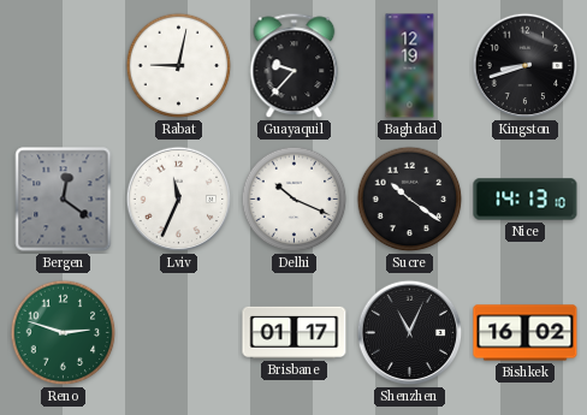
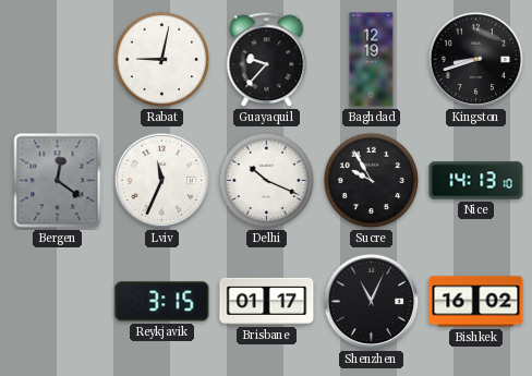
Sucre: 10:21 -> 9:55
Reno: 2:48 -> none
Reykjavik: none -> 3:15
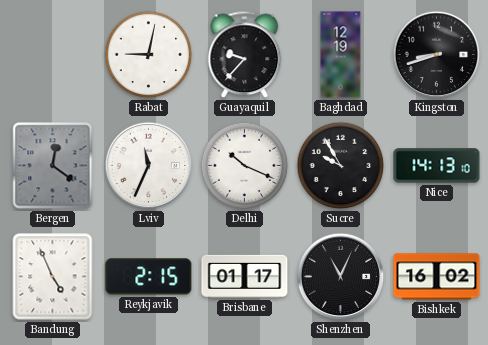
Bandung: none -> 4:56
Reykjavik: 3:15 -> 2:15
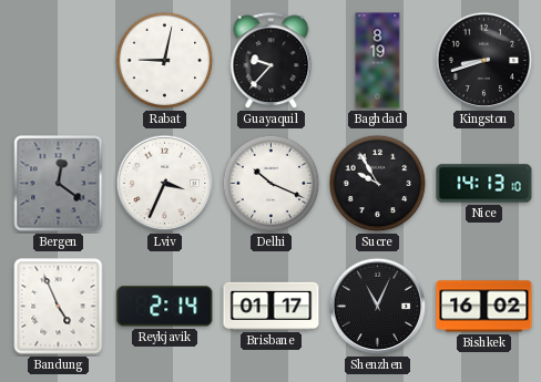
Baghdad: 12:19 -> 8:19
Lviv: 11:34 -> 3:34
Reykjavik: 2:15 -> 2:14
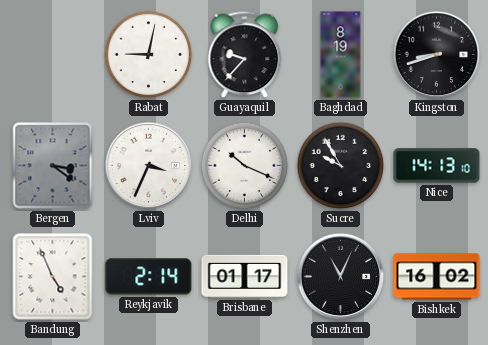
Bergen: 12:21 -> 3:21
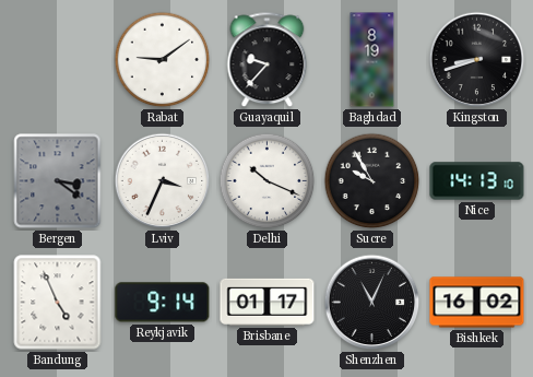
Rabat: 9:02 -> 9:09
Reykjavik: 2:14 -> 9:14
